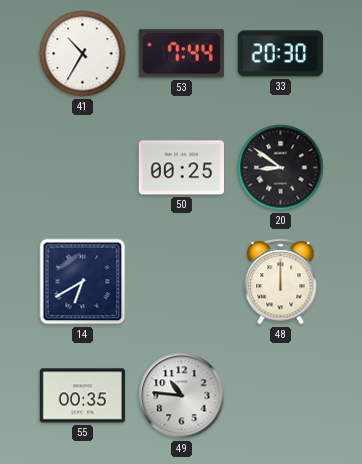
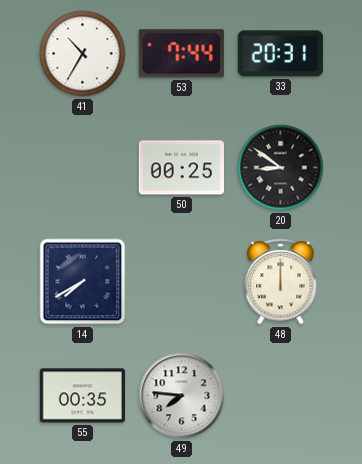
33: 20:30 -> 20:31
14: 6:40 -> 7:40
49: 10:46 -> 7:46
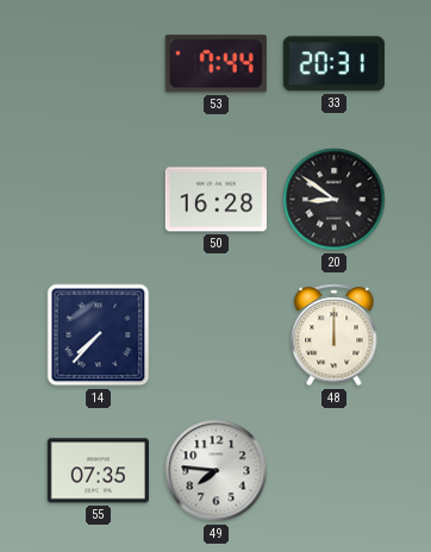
41: 10:35 -> none
50: 00:25 -> 16:28
14: 7:40 -> 7:37
55: 00:35 -> 07:35
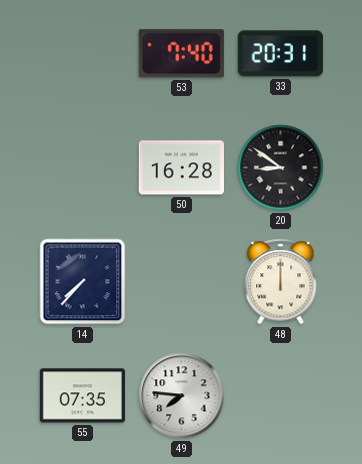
53: 7:44 -> 7:40
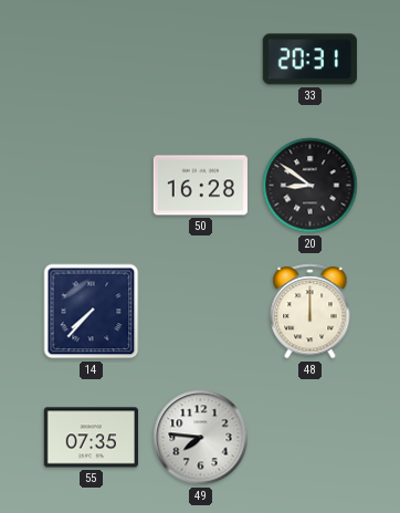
53: 7:40 -> none
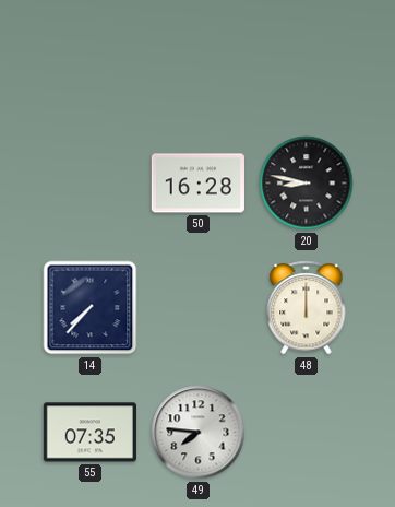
33: 20:31 -> none
20: 8:51 -> 8:47
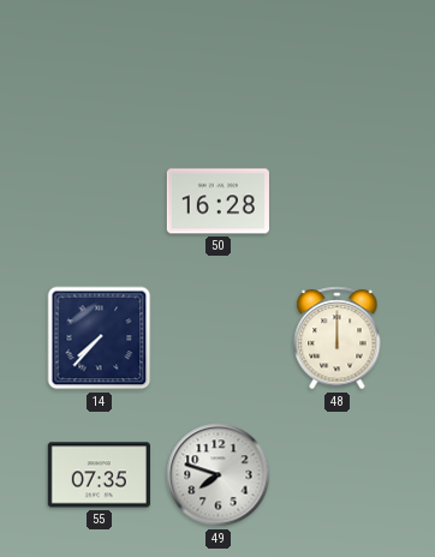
20: 8:47 -> none
49: 7:46 -> 7:48
